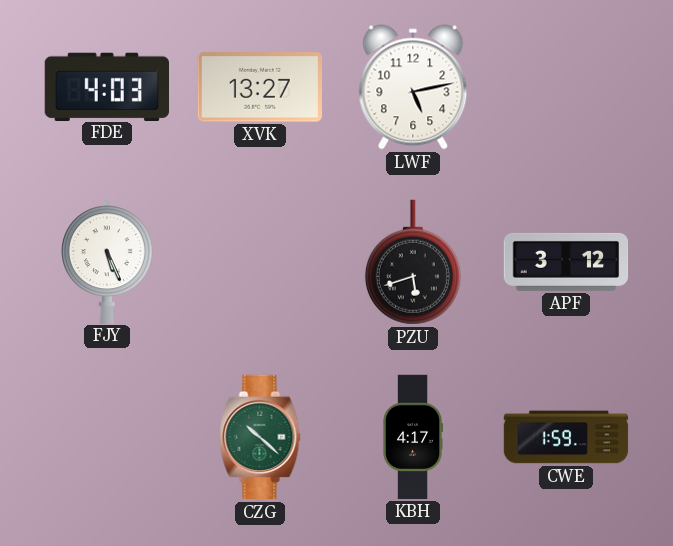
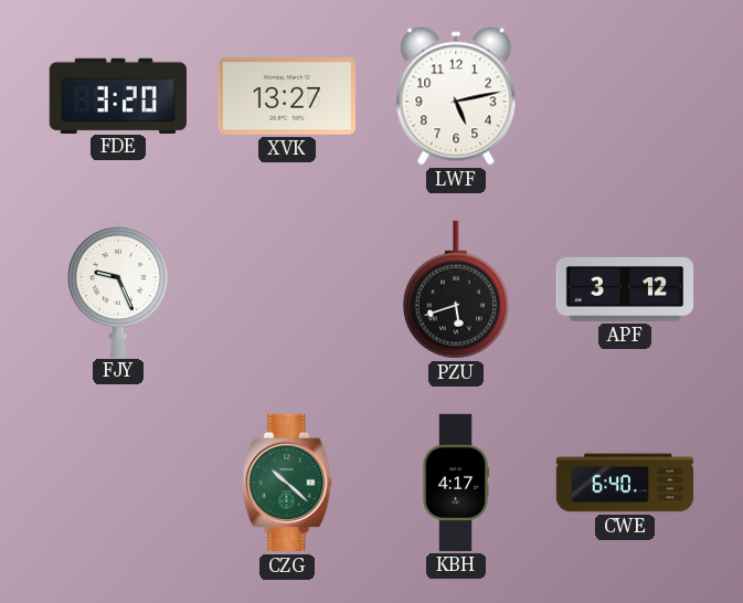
FDE: 4:03 -> 3:20
FJY: 5:26 -> 9:26
CWE: 1:59 -> 6:40
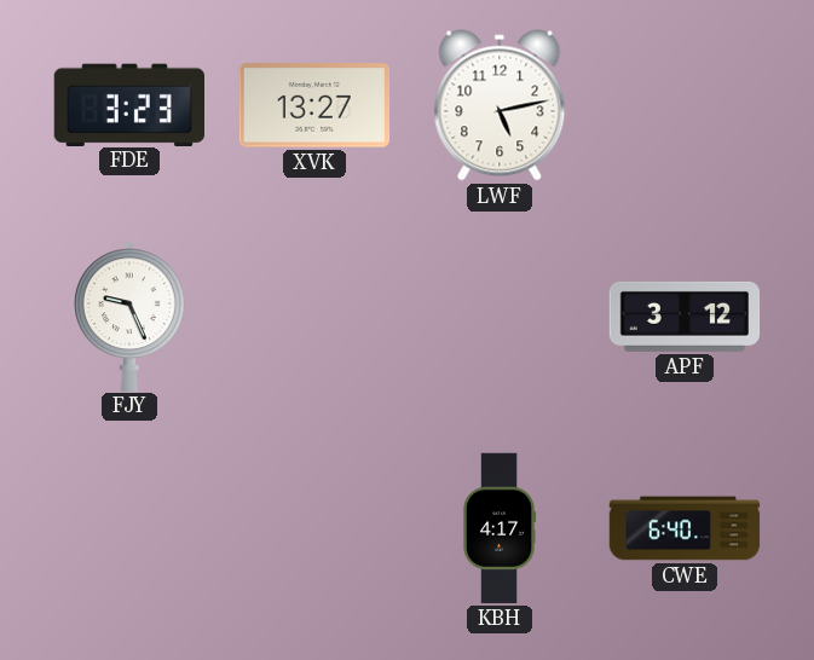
FDE: 3:20 -> 3:23
PZU: 5:42 -> none
CZG: 10:22 -> none
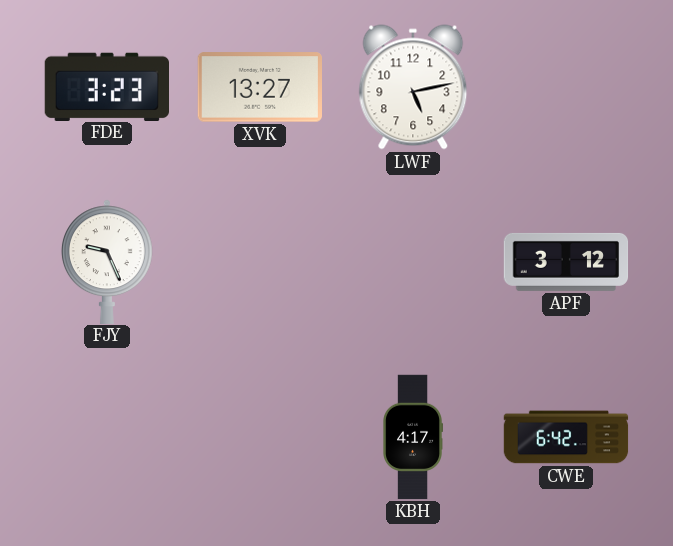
CWE: 6:40 -> 6:42
